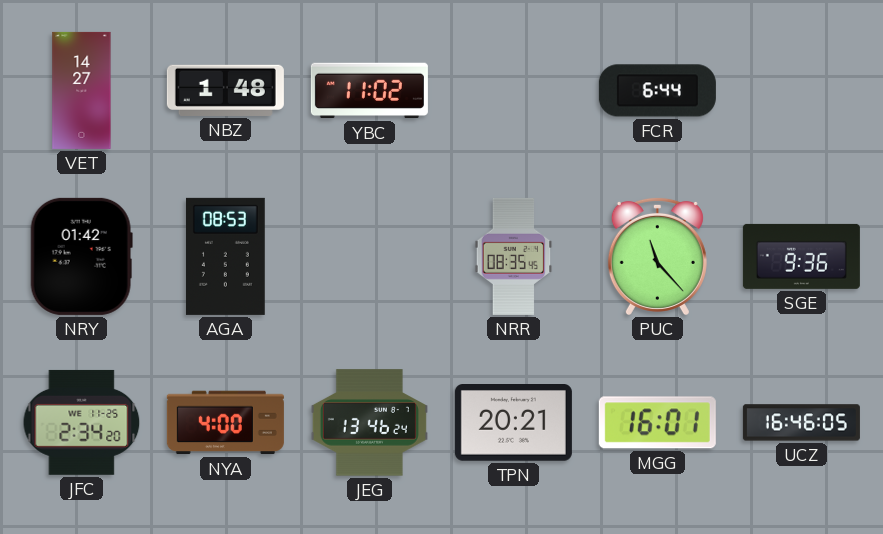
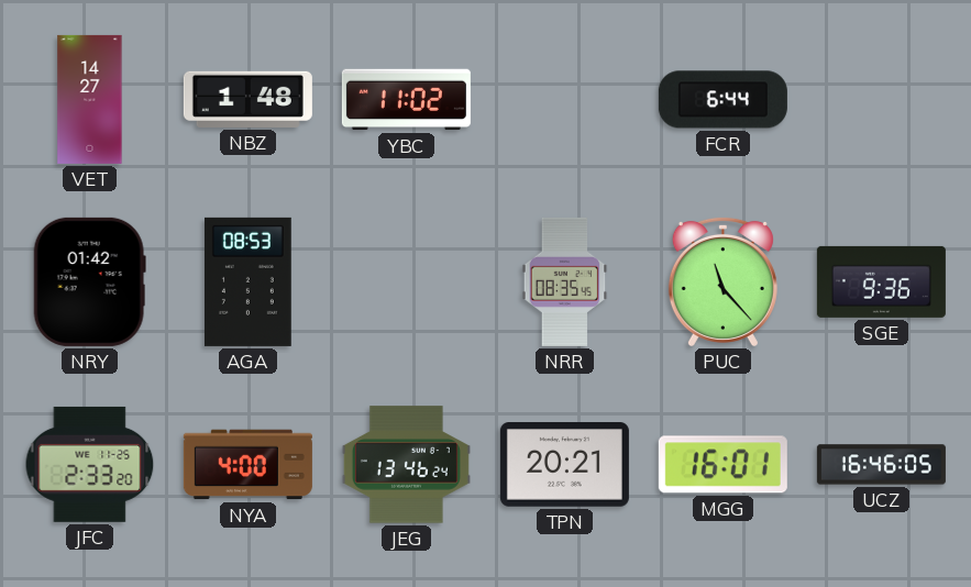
JFC: 2:34 -> 2:33
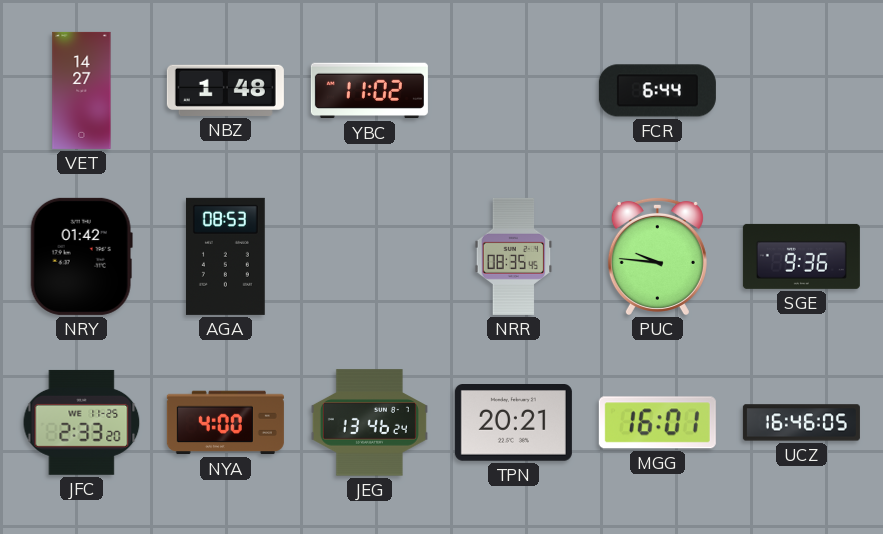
PUC: 11:23 -> 9:46
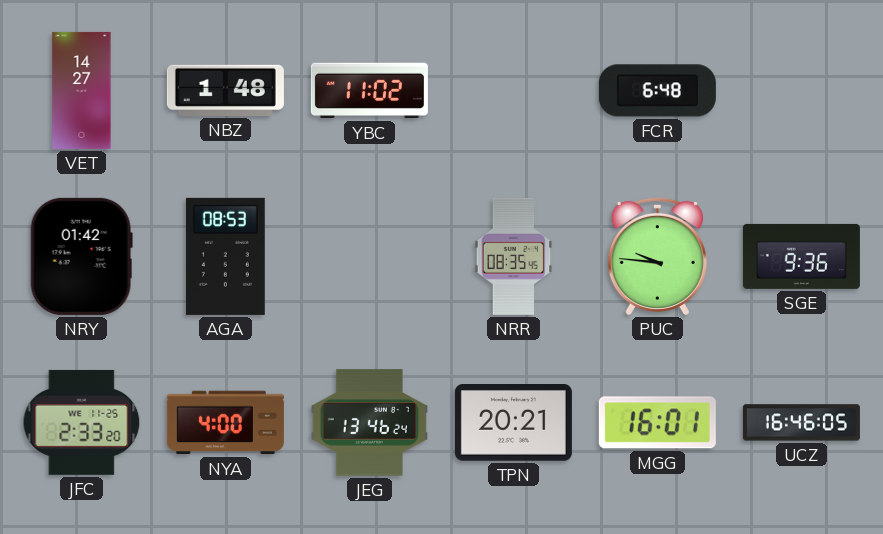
FCR: 6:44 -> 6:48
